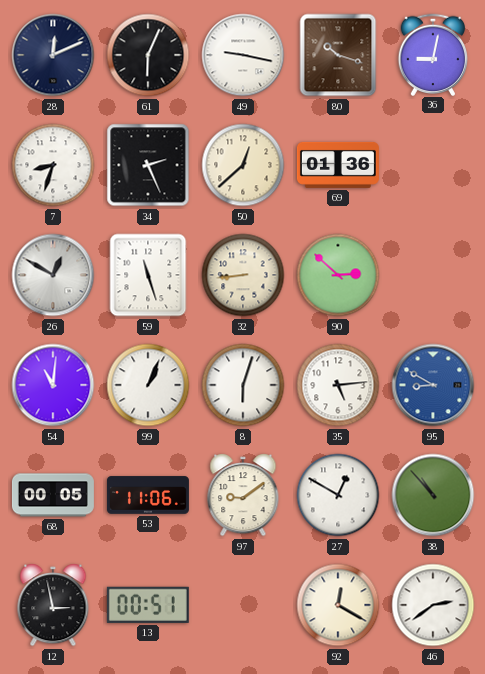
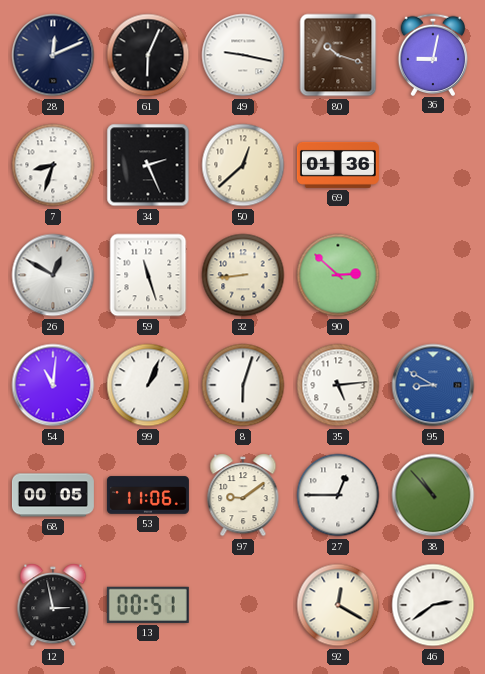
27: 12:50 -> 12:45
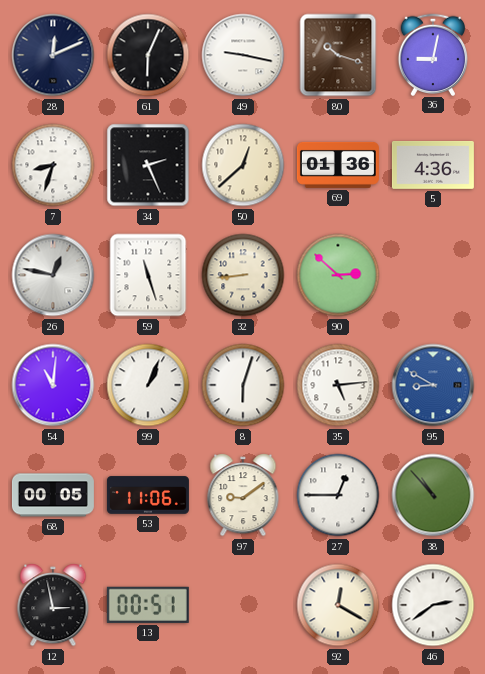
5: none -> 4:36
26: 12:50 -> 12:47
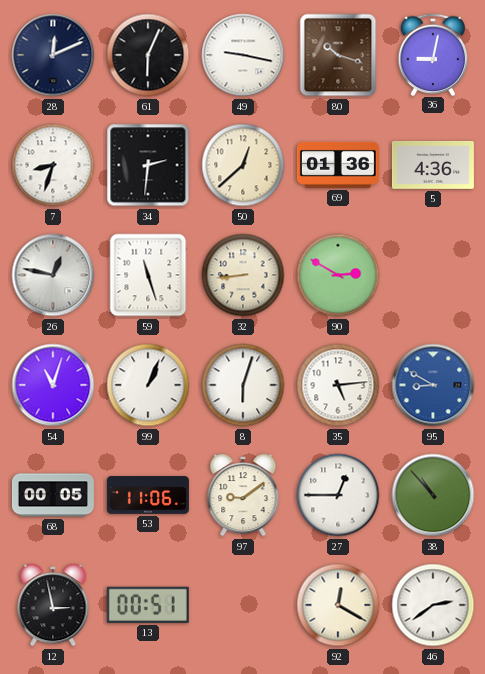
34: 2:26 -> 2:31
90: 2:52 -> 2:50
54: 11:01 -> 11:03
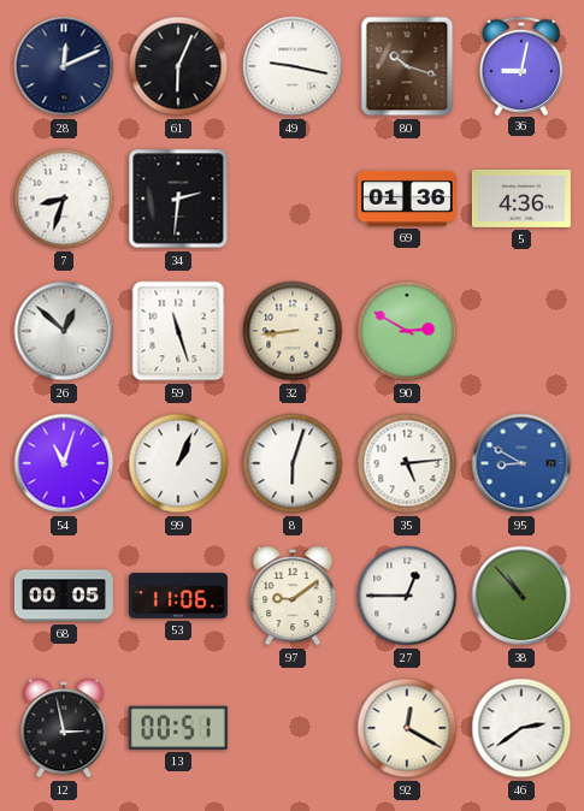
50: 12:38 -> none
26: 12:47 -> 12:52
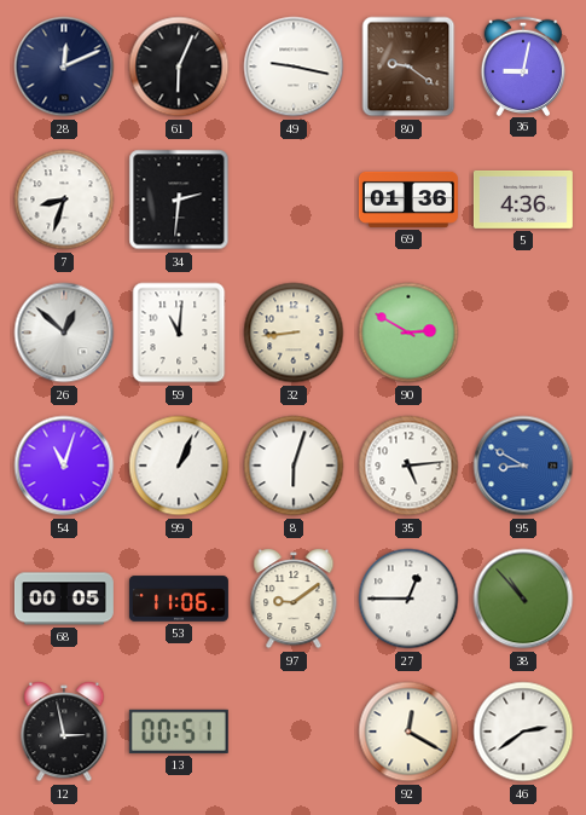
80: 10:18 -> 9:21
59: 11:27 -> 11:01
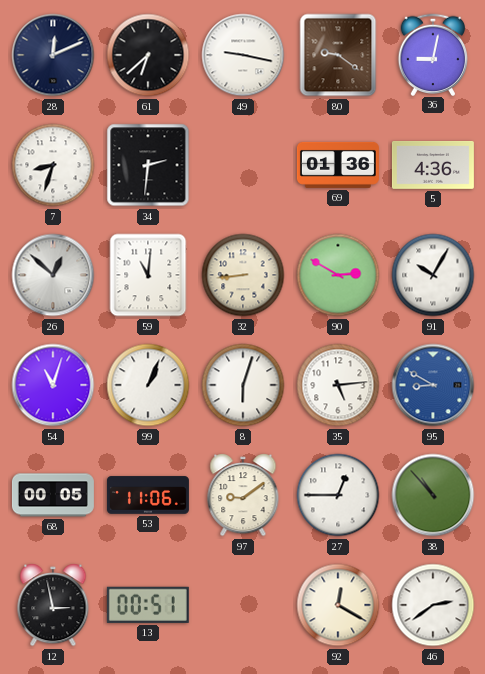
61: 6:04 -> 6:38
91: none -> 10:05
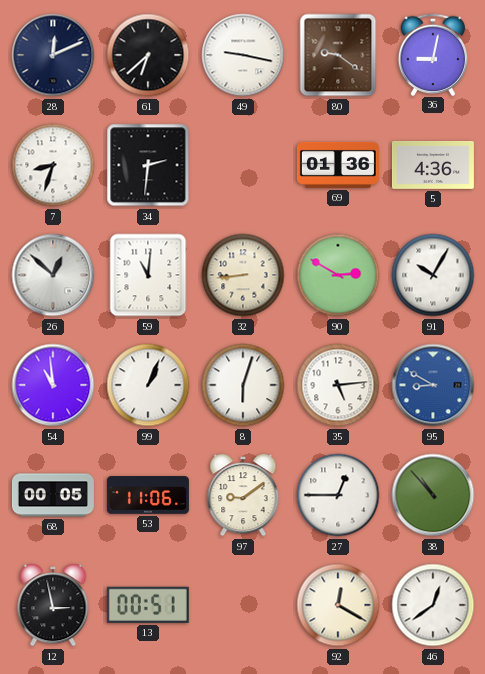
54: 11:03 -> 10:59
46: 2:39 -> 12:39
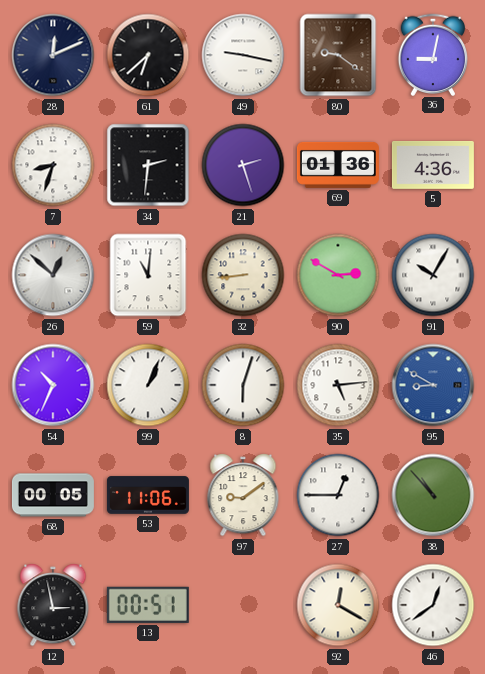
21: none -> 2:27
54: 10:59 -> 10:34
